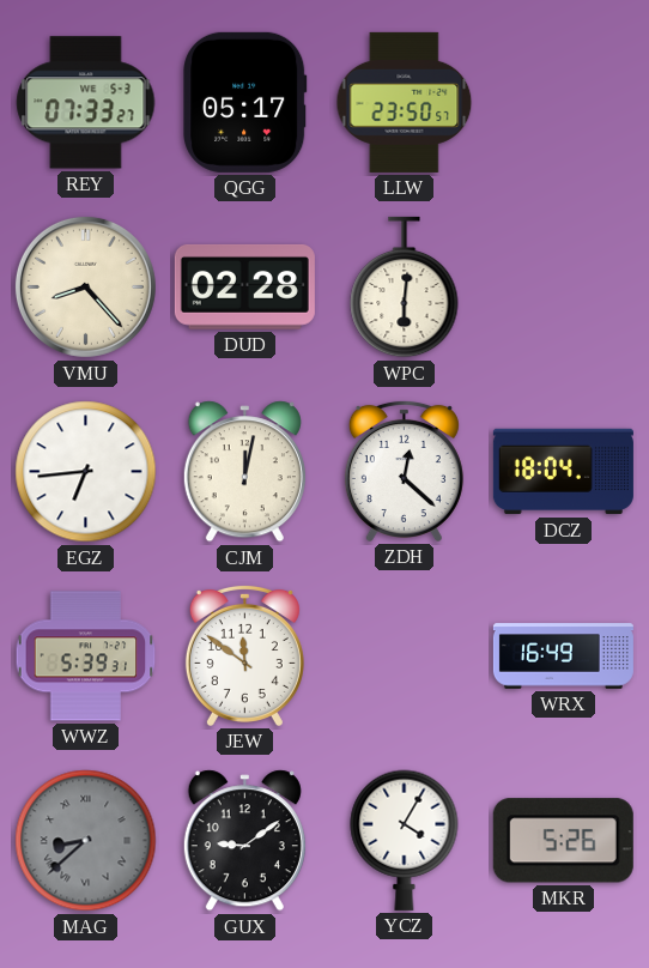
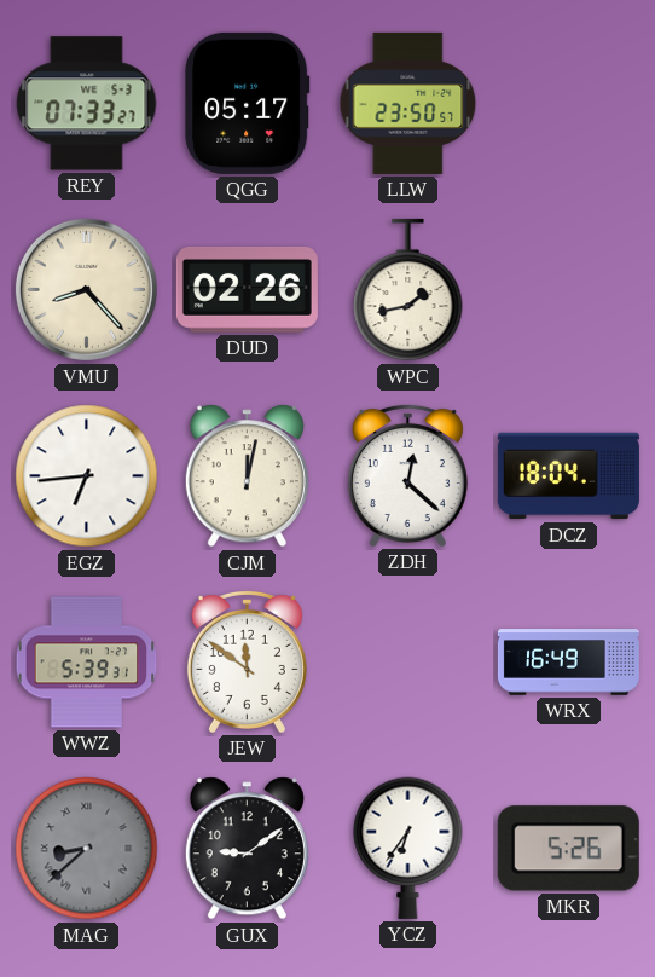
DUD: 02:28 -> 02:26
WPC: 6:01 -> 1:43
YCZ: 4:05 -> 6:36
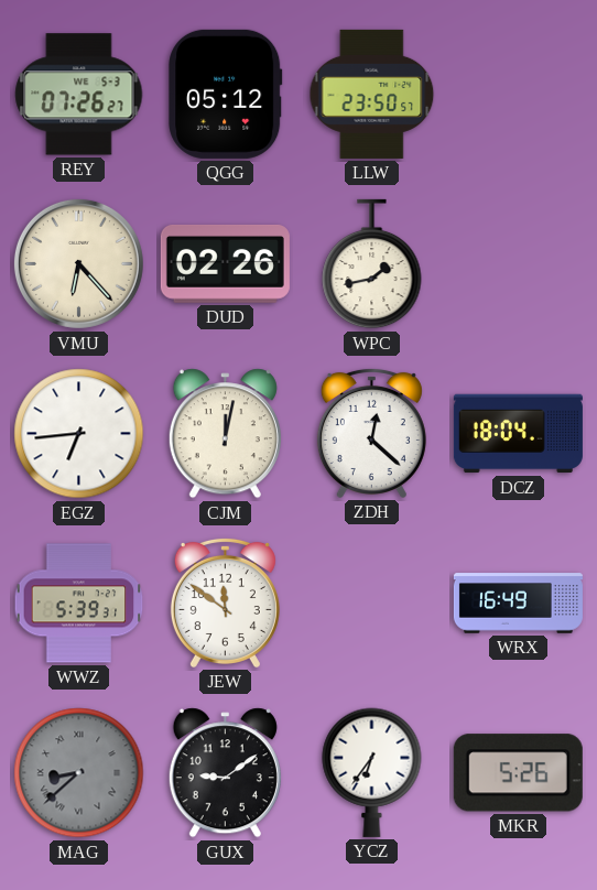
REY: 07:33 -> 07:26
QGG: 05:17 -> 05:12
VMU: 8:23 -> 6:23
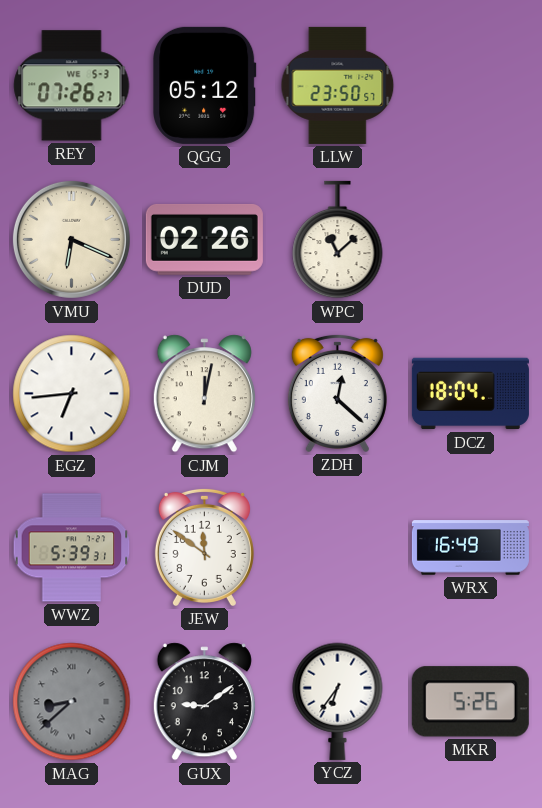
VMU: 6:23 -> 6:19
WPC: 1:43 -> 11:08
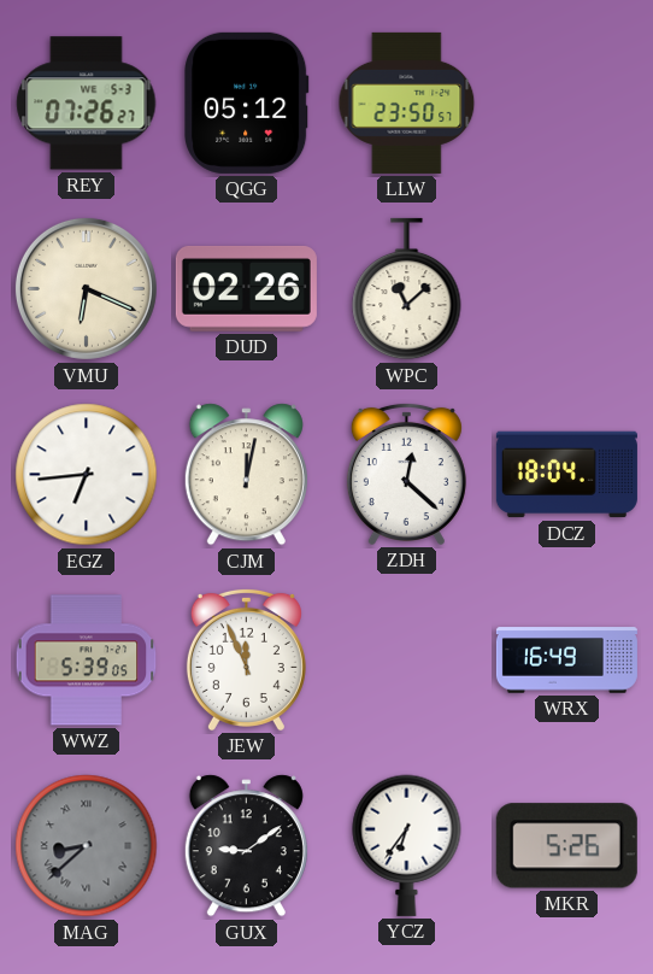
WWZ: 5:39:31 -> 5:39:05
JEW: 11:51 -> 11:56
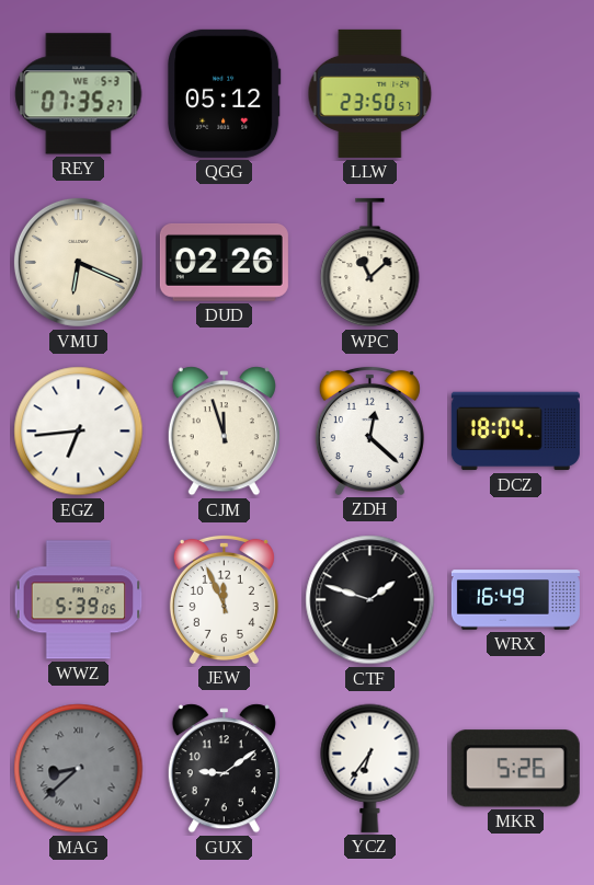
REY: 07:26 -> 07:35
CJM: 12:02 -> 11:57
CTF: none -> 1:48
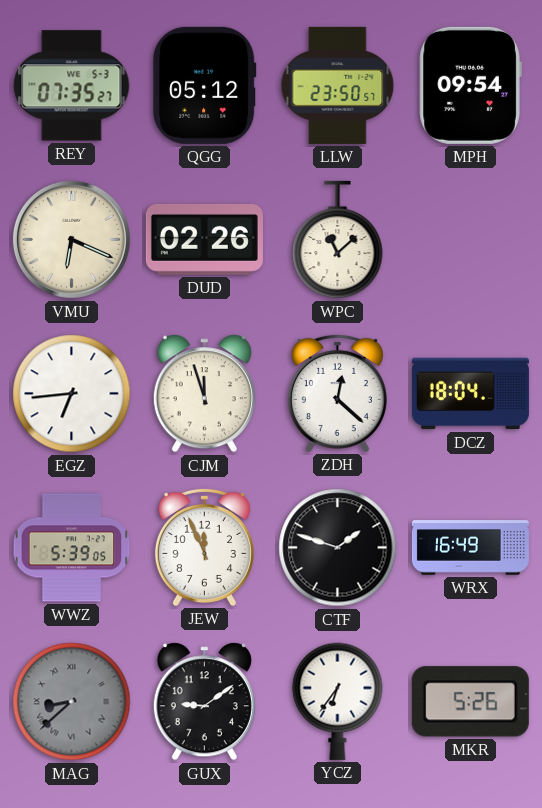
MPH: none -> 09:54
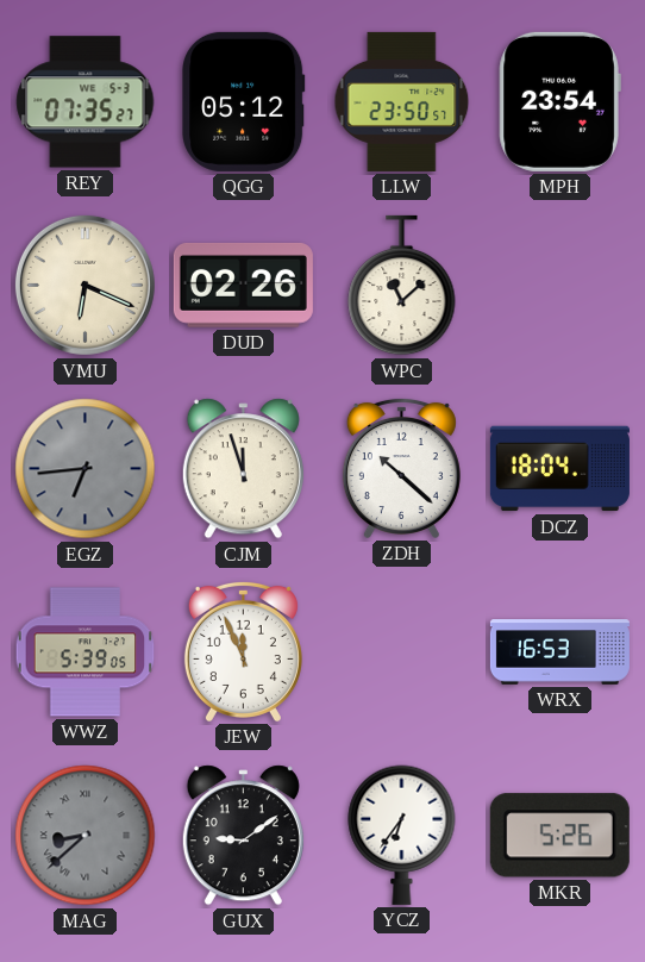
MPH: 09:54 -> 23:54
EGZ dial: white -> grey
ZDH: 12:22 -> 10:22
CTF: 1:48 -> none
WRX: 16:49 -> 16:53
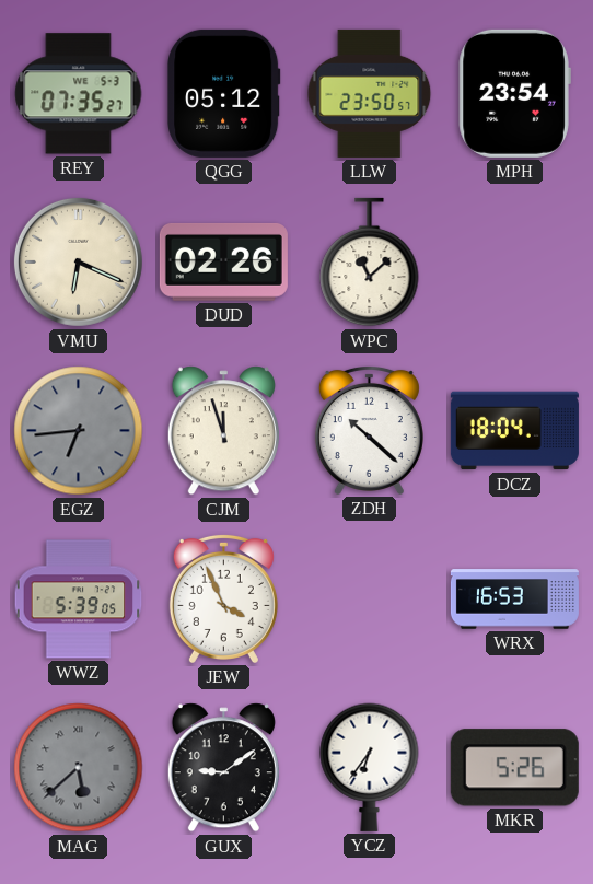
JEW: 11:56 -> 3:56
MAG: 8:38 -> 5:38
